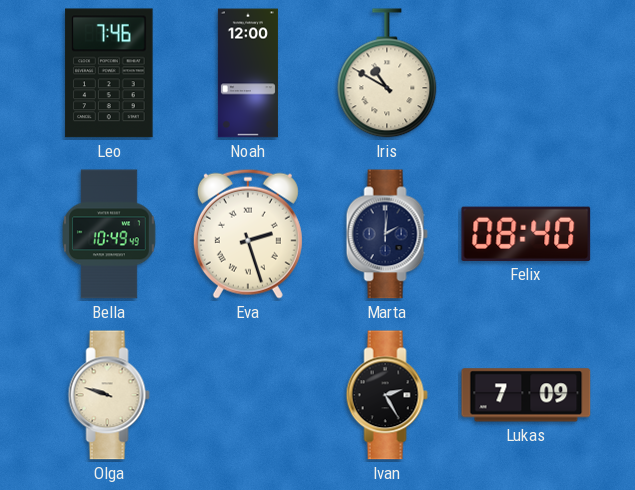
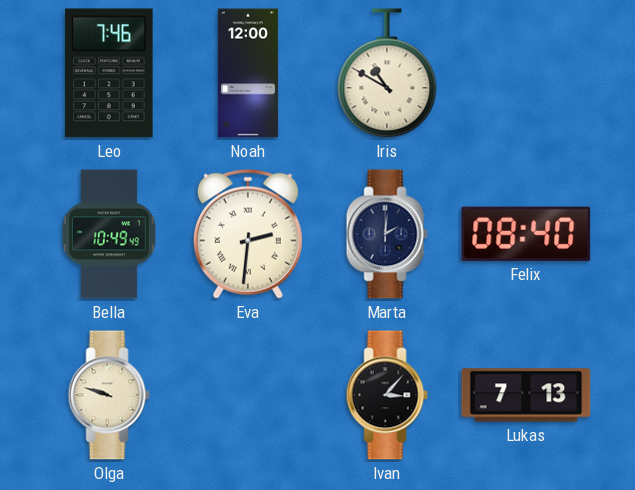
Eva: 2:27 -> 2:31
Ivan: 2:25 -> 3:07
Lukas: 7:09 -> 7:13
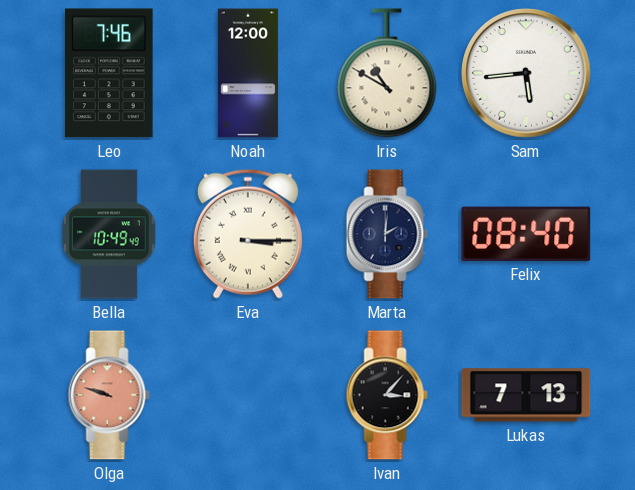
Sam: none -> 5:44
Eva: 2:31 -> 3:15
Olga dial: cream -> salmon
